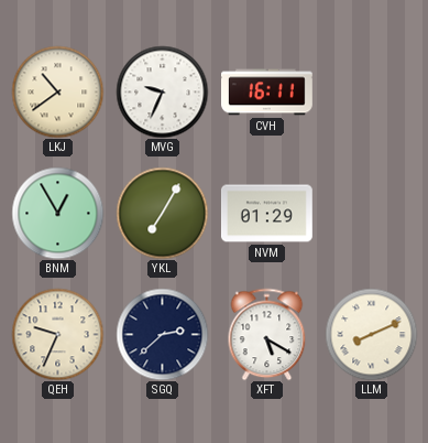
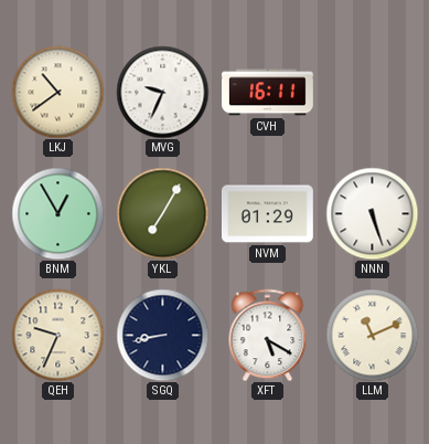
NNN: none -> 5:27
SGQ: 2:38 -> 8:43
LLM: 8:11 -> 11:11
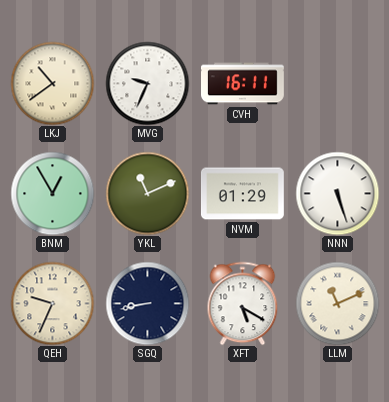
YKL: 7:05 -> 11:11
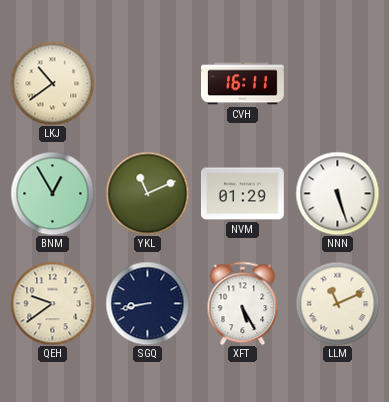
MVG: 9:34 -> none
QEH: 9:34 -> 9:39
XFT: 5:20 -> 5:25
